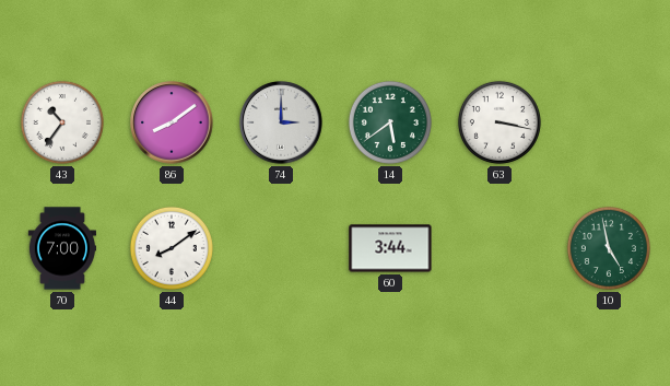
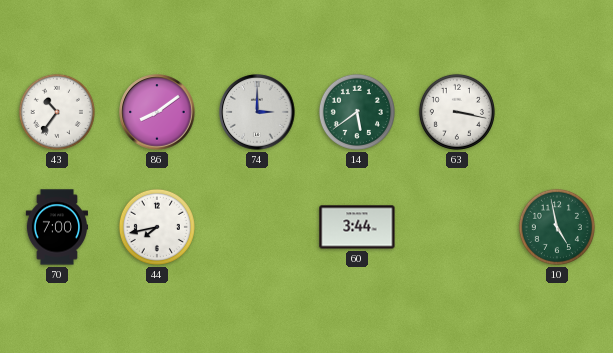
44: 8:09 -> 7:43
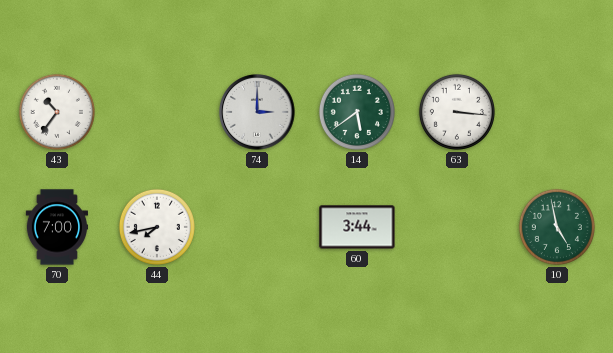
86: 8:09 -> none
63: 3:17 -> 3:16
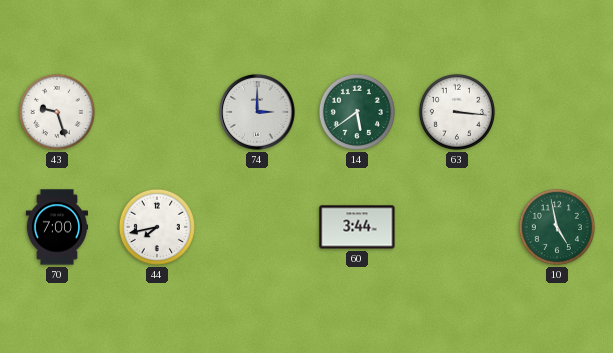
43: 10:36 -> 9:27
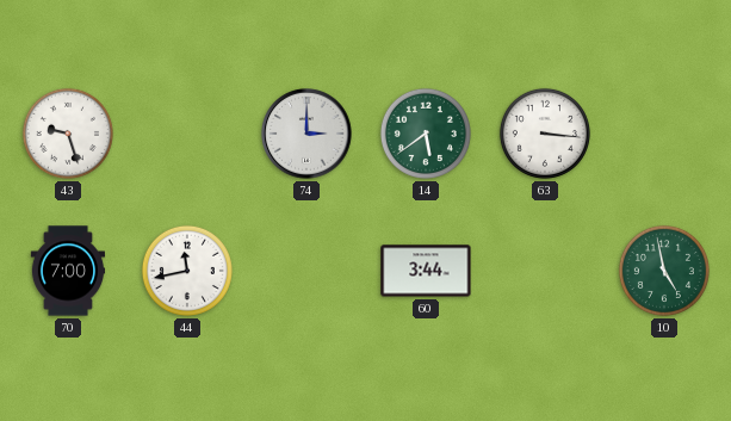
44: 7:43 -> 11:43
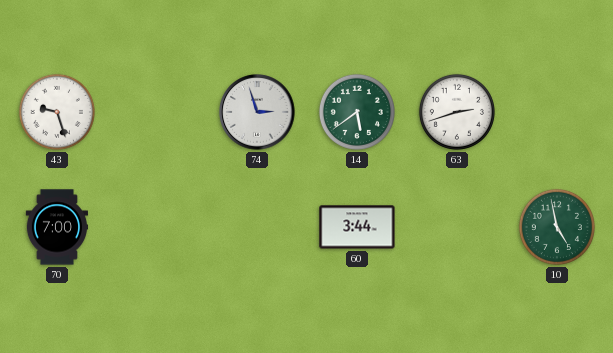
74: 3:00 -> 2:57
63: 3:16 -> 2:42
44: 11:43 -> none
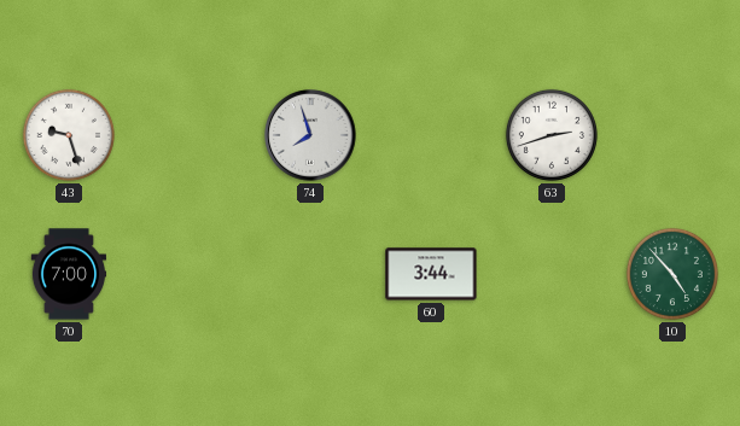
74: 2:57 -> 7:57
14: 5:39 -> none
10: 4:58 -> 4:53
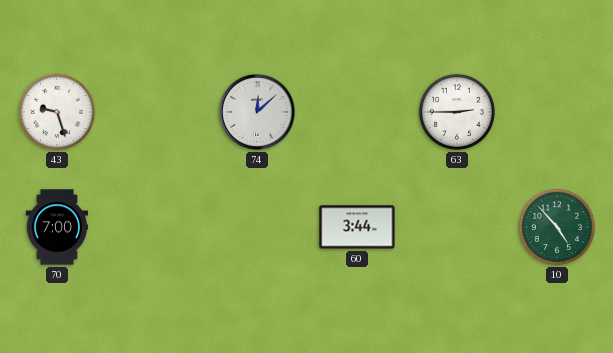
74: 7:57 -> 12:08
63: 2:42 -> 2:45
